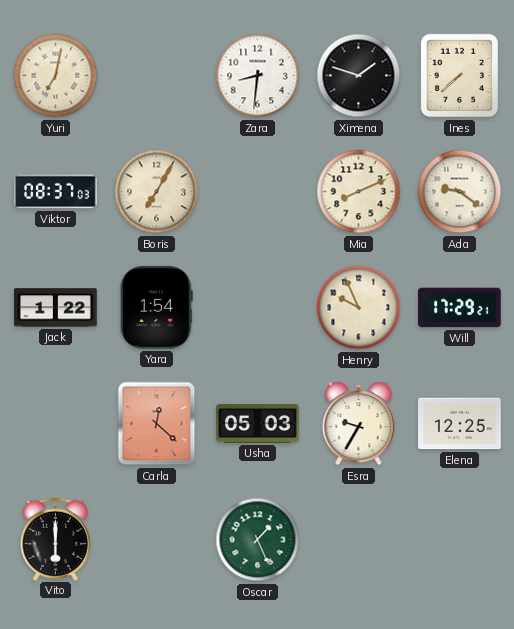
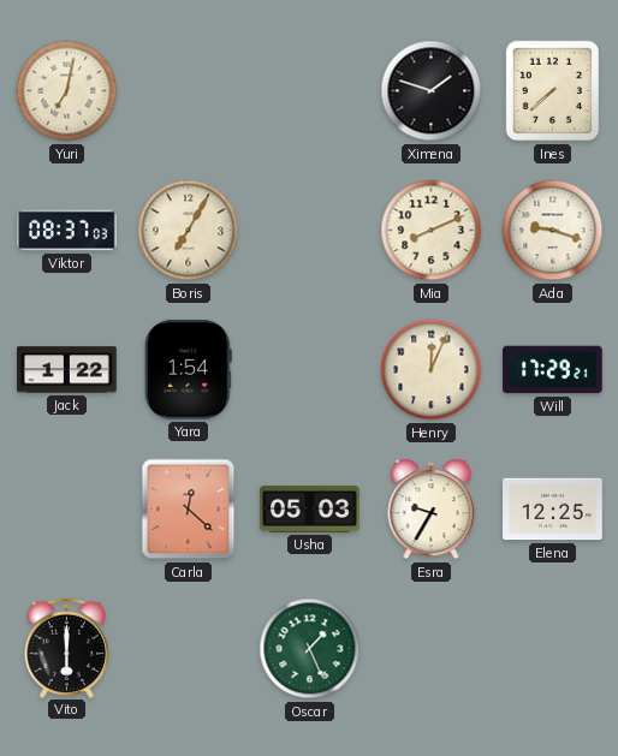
Zara: 8:31 -> none
Ada: 9:21 -> 9:18
Henry: 9:56 -> 12:04
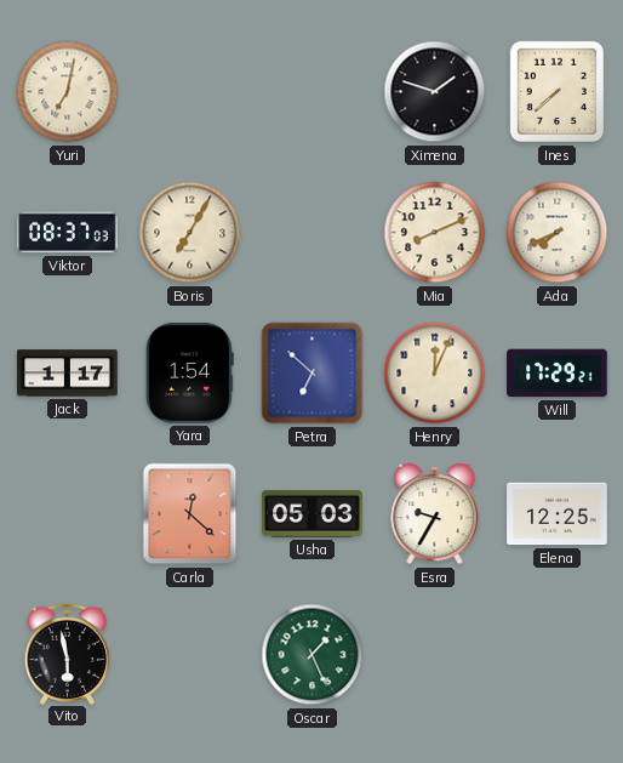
Ada: 9:18 -> 7:41
Jack: 1:22 -> 1:17
Petra: none -> 6:52
Vito: 6:00 -> 5:58
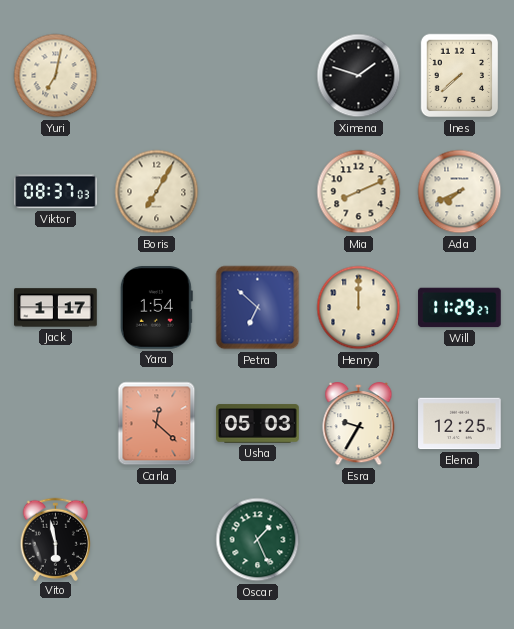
Henry: 12:04 -> 12:00
Will: 17:29 -> 11:29
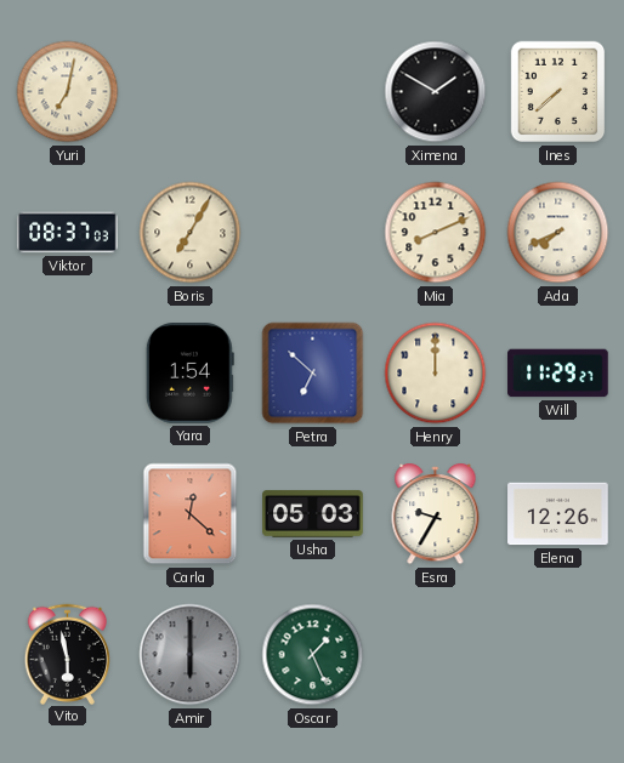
Ximena: 1:48 -> 1:50
Jack: 1:17 -> none
Elena: 12:25 -> 12:26
Amir: none -> 6:00
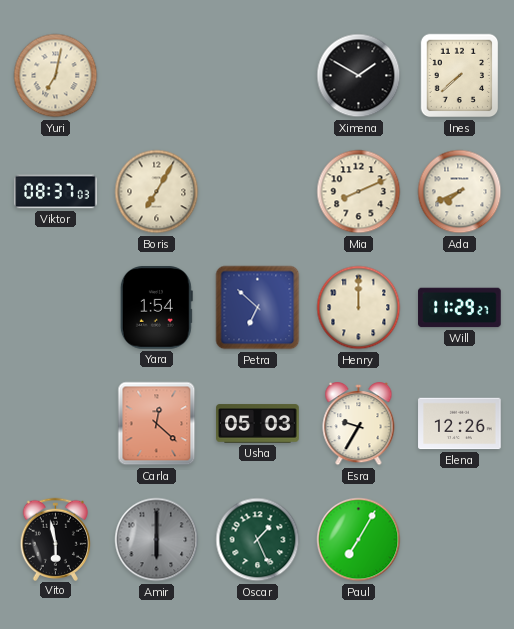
Paul: none -> 7:05
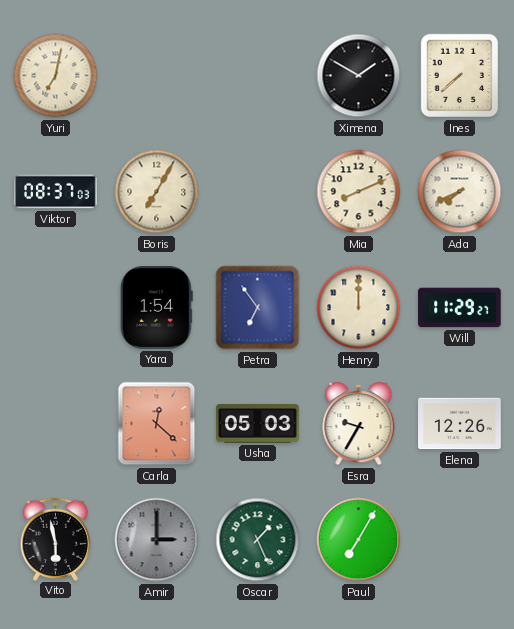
Petra: 6:52 -> 6:54
Amir: 6:00 -> 3:00
